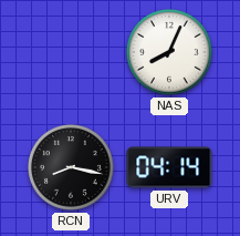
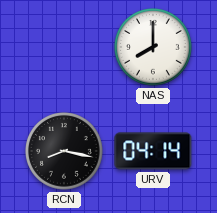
NAS: 8:04 -> 8:00
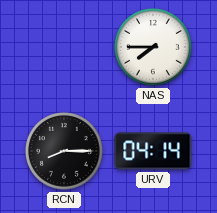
NAS: 8:00 -> 7:45
RCN: 8:17 -> 8:15
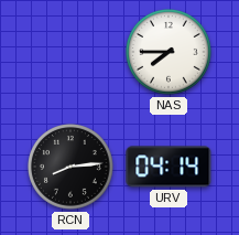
RCN: 8:15 -> 8:14
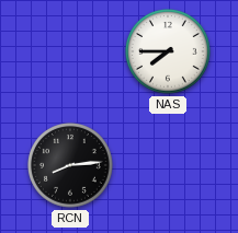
URV: 04:14 -> none
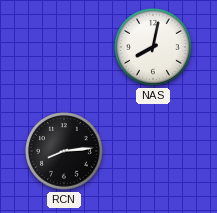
NAS: 7:45 -> 8:02
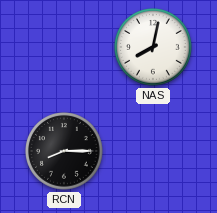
RCN: 8:14 -> 8:15
